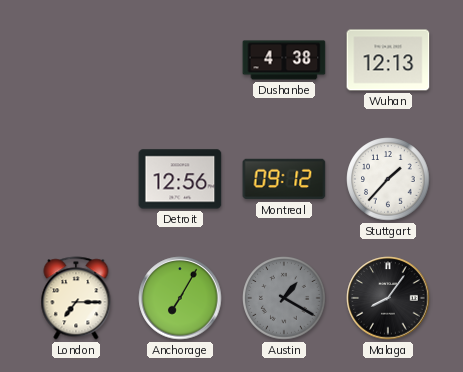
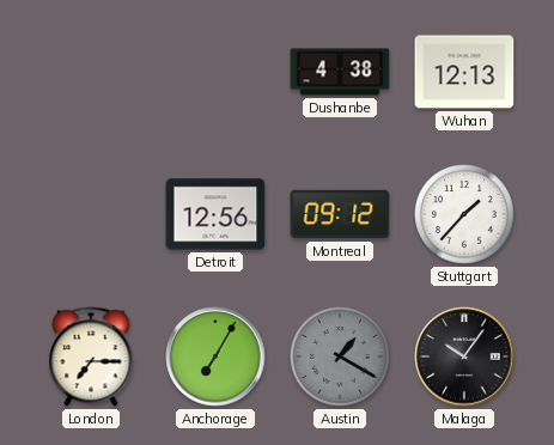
Malaga: 8:06 -> 10:06
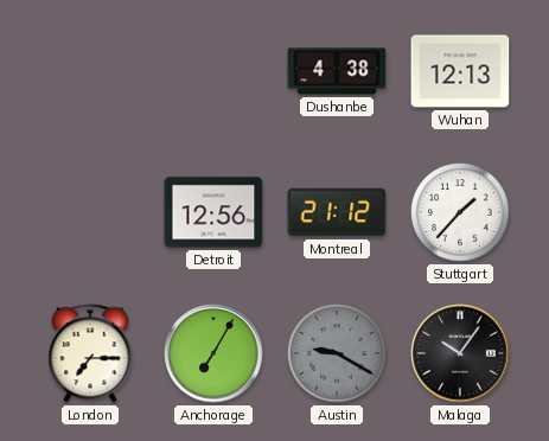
Montreal: 09:12 -> 21:12
Austin: 1:20 -> 9:20
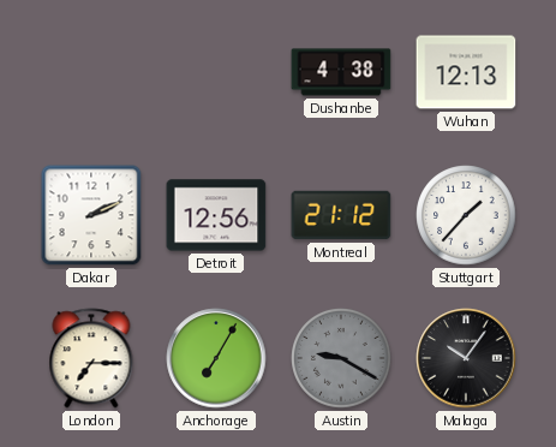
Dakar: none -> 2:11
